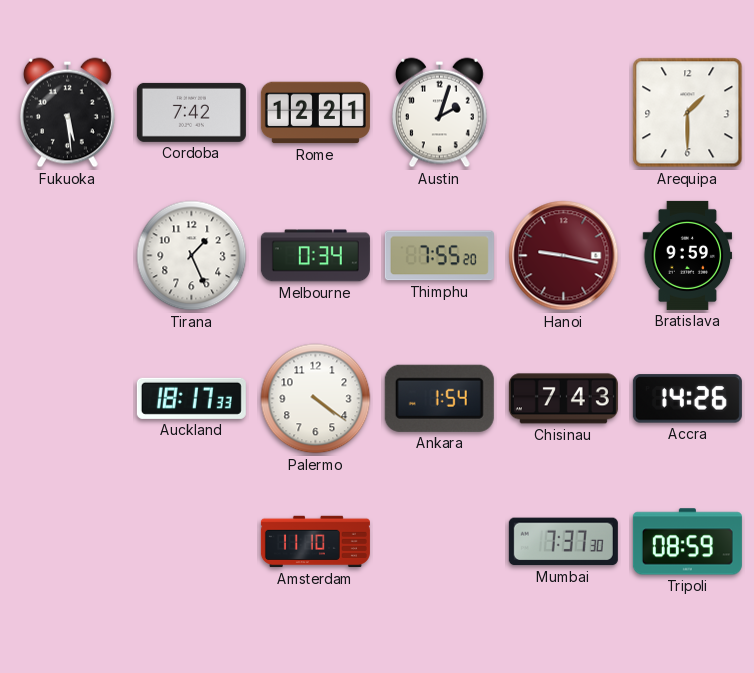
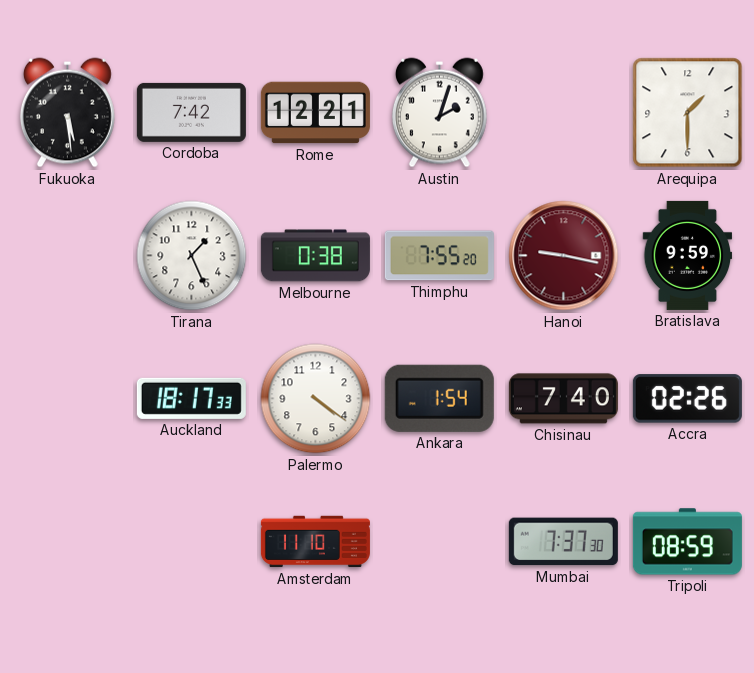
Melbourne: 0:34 -> 0:38
Chisinau: 7:43 -> 7:40
Accra: 14:26 -> 02:26
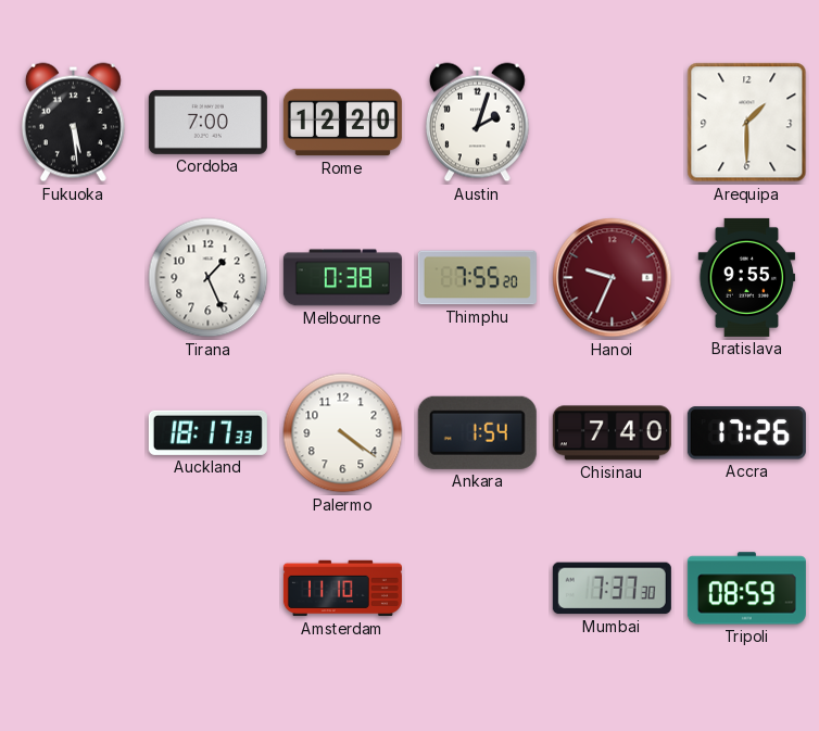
Cordoba: 7:42 -> 7:00
Rome: 12:21 -> 12:20
Hanoi: 9:17 -> 9:34
Bratislava: 9:59 -> 9:55
Accra: 02:26 -> 17:26
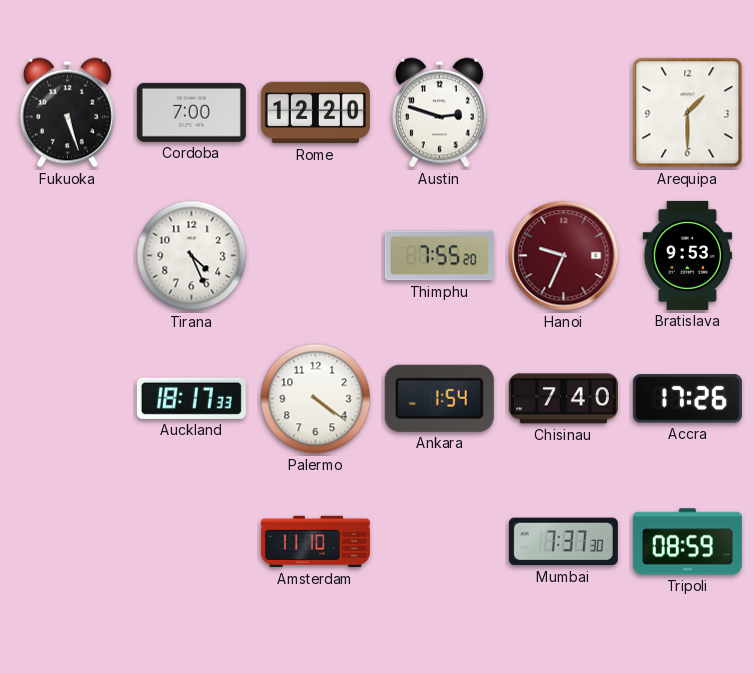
Fukuoka: 5:29 -> 5:27
Austin: 2:03 -> 2:48
Tirana: 1:26 -> 4:26
Melbourne: 0:38 -> none
Bratislava: 9:55 -> 9:53
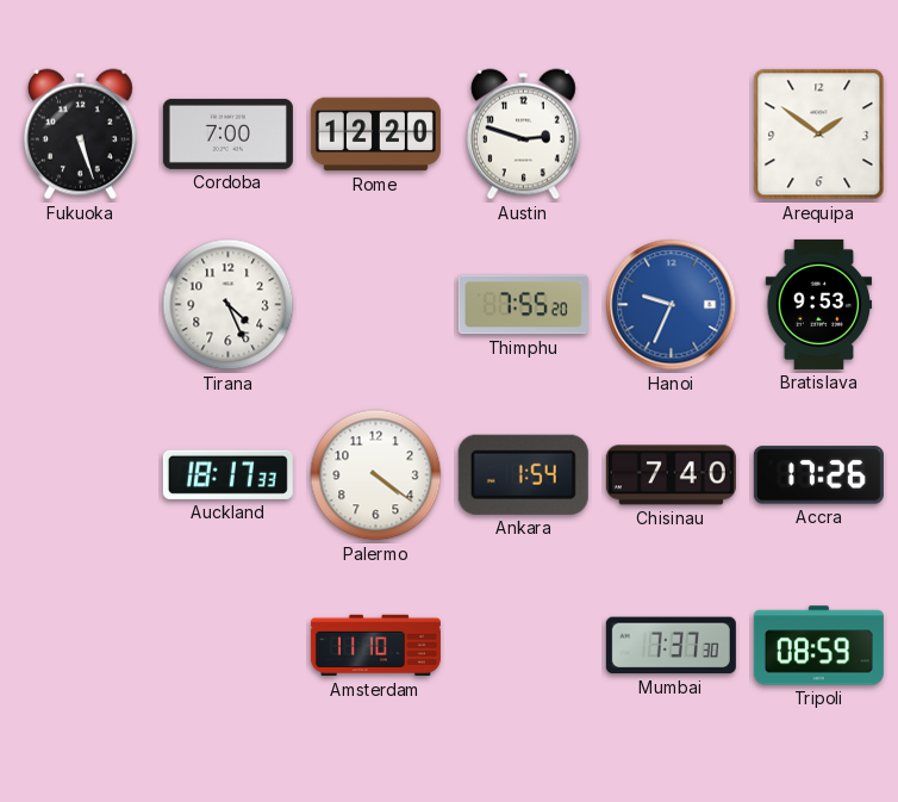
Arequipa: 1:30 -> 1:51
Hanoi dial: burgundy -> blue
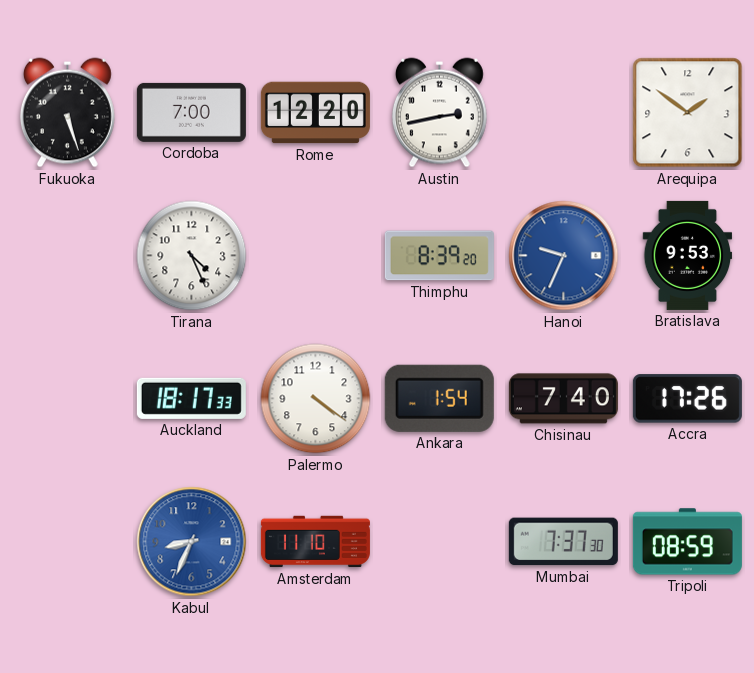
Austin: 2:48 -> 2:43
Thimphu: 7:55 -> 8:39
Kabul: none -> 8:34
